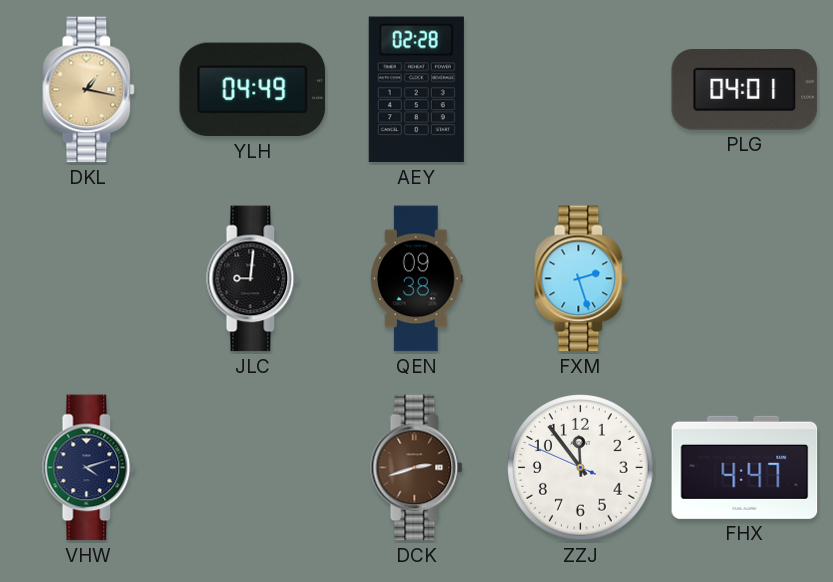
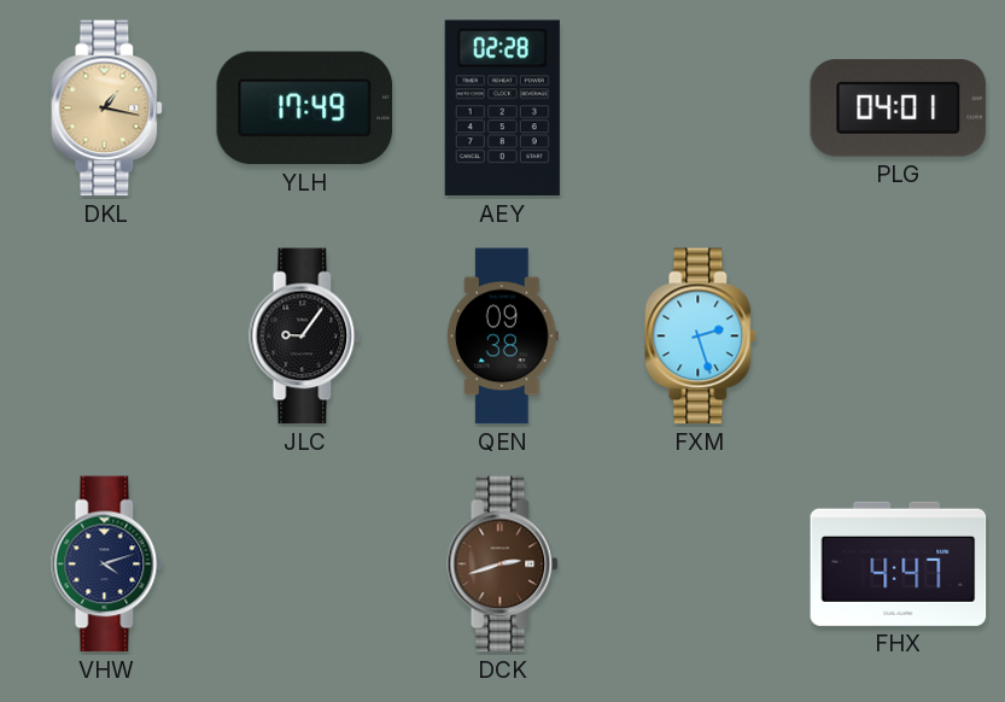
YLH: 04:49 -> 17:49
JLC: 9:01 -> 9:06
ZZJ: 11:53 -> none
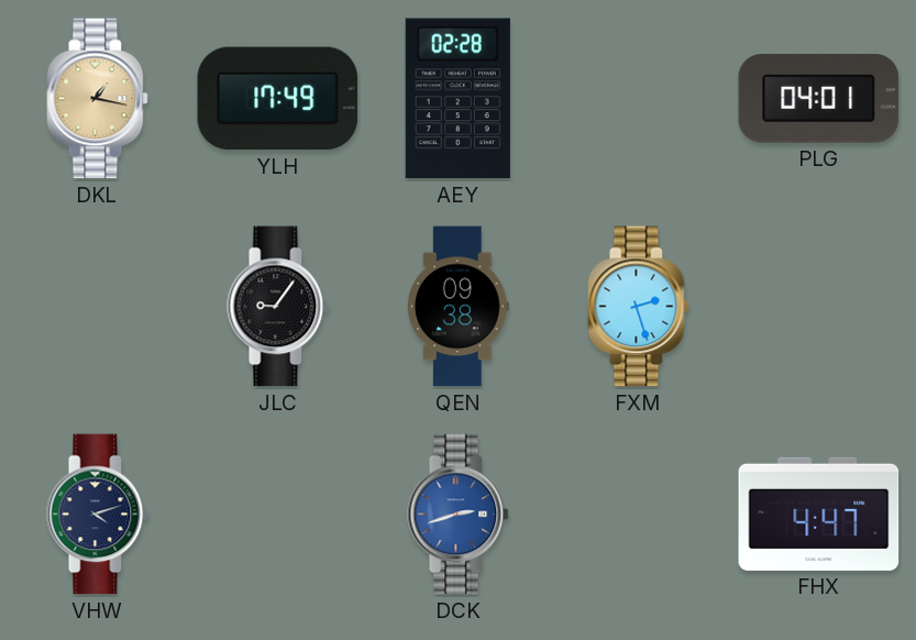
DCK dial: brown -> blue
